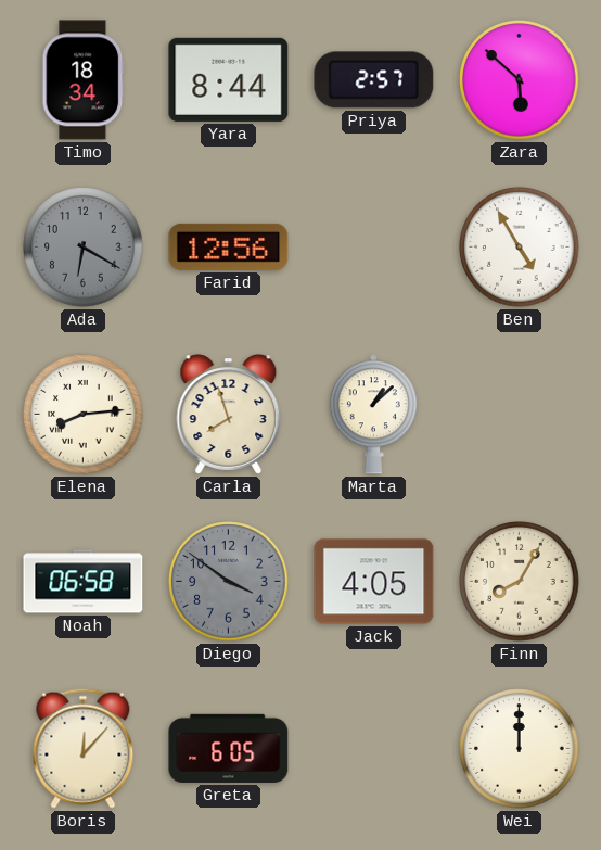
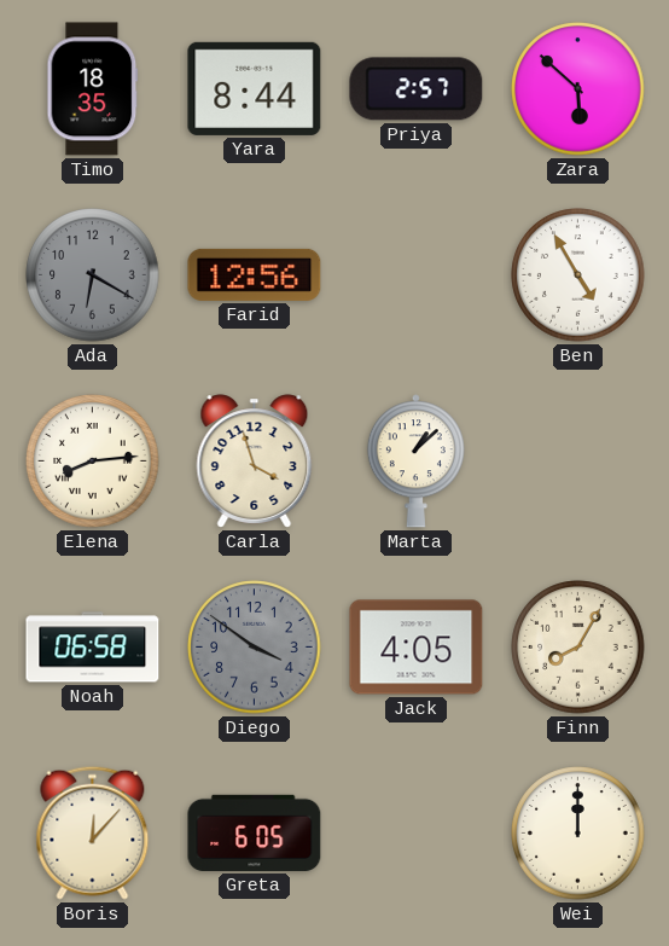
Timo: 18:34 -> 18:35
Carla: 7:57 -> 3:57
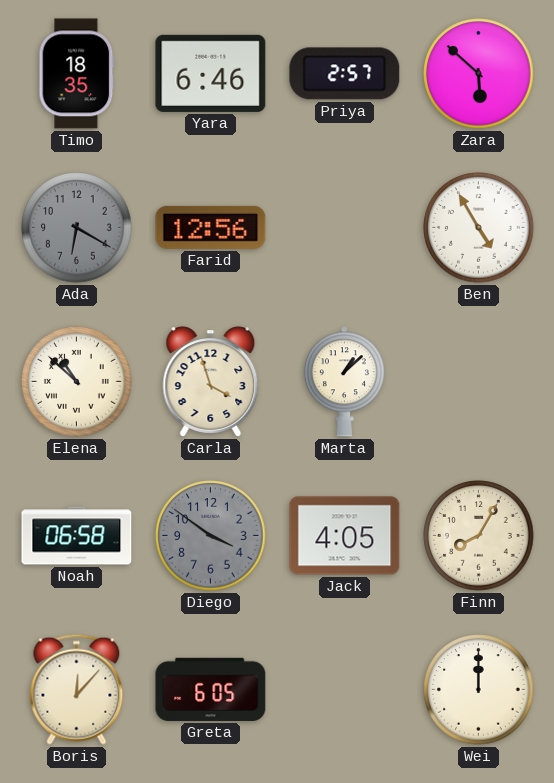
Yara: 8:44 -> 6:46
Elena: 8:14 -> 10:52
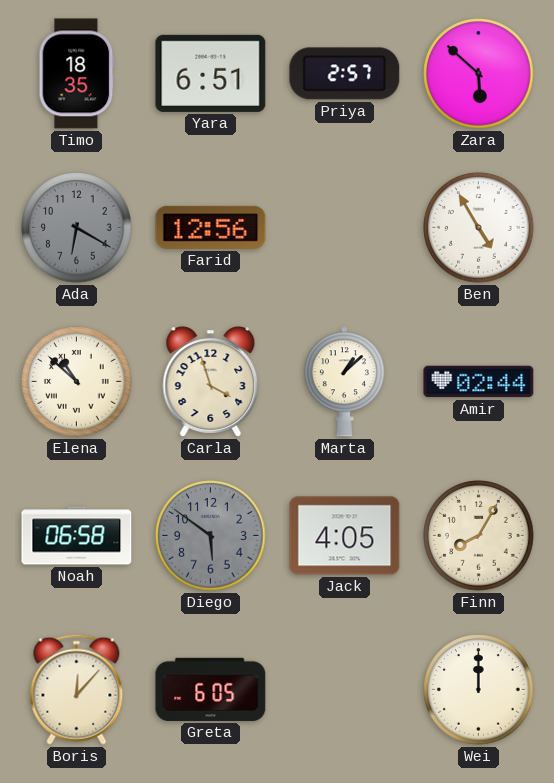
Yara: 6:46 -> 6:51
Amir: none -> 02:44
Diego: 3:51 -> 5:51
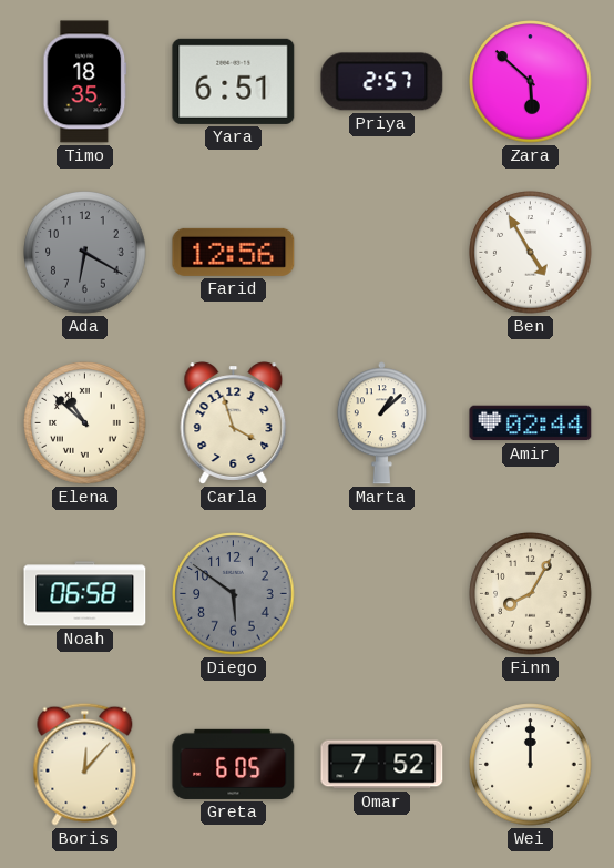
Jack: 4:05 -> none
Omar: none -> 7:52
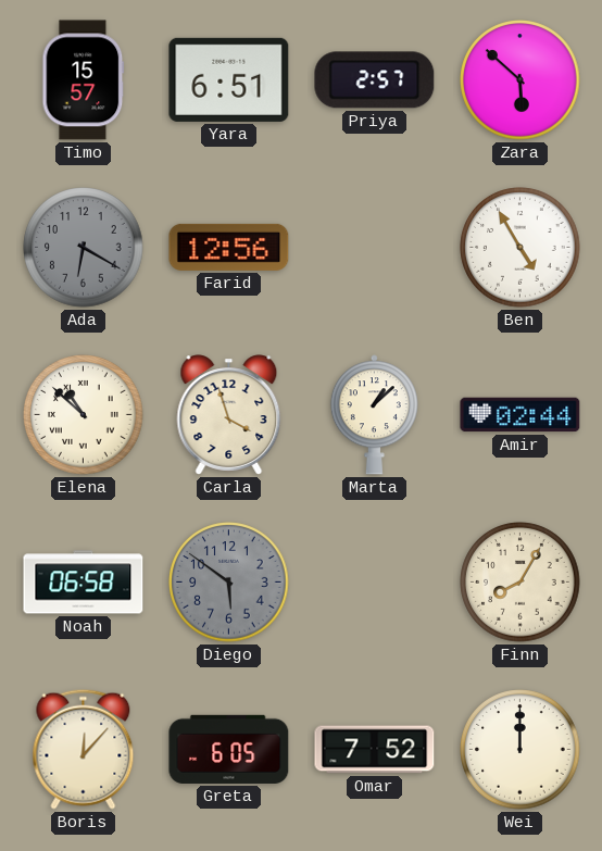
Timo: 18:35 -> 15:57
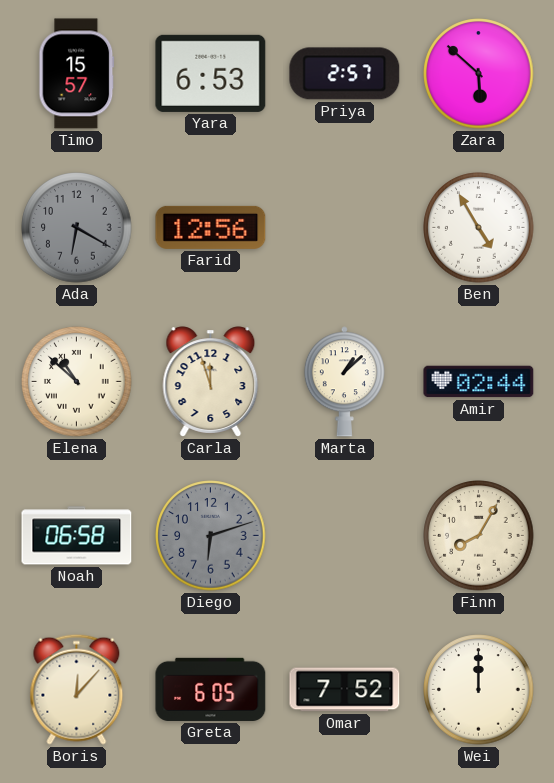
Yara: 6:51 -> 6:53
Carla: 3:57 -> 11:57
Diego: 5:51 -> 6:12
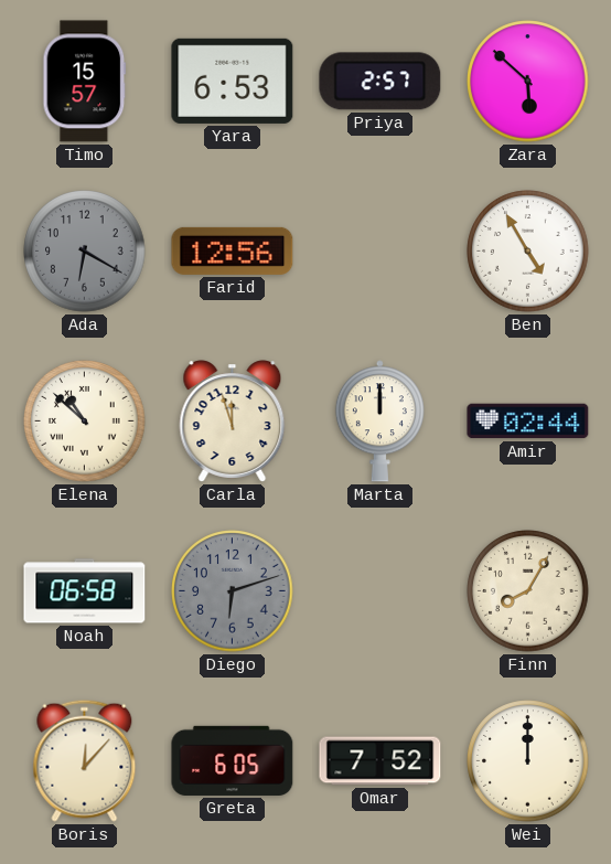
Marta: 1:08 -> 12:00
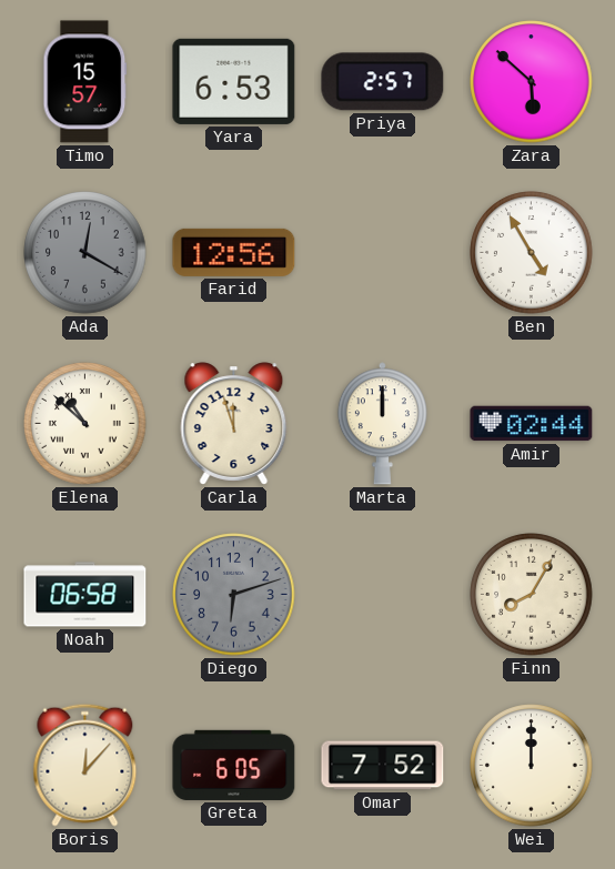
Ada: 6:20 -> 12:20
